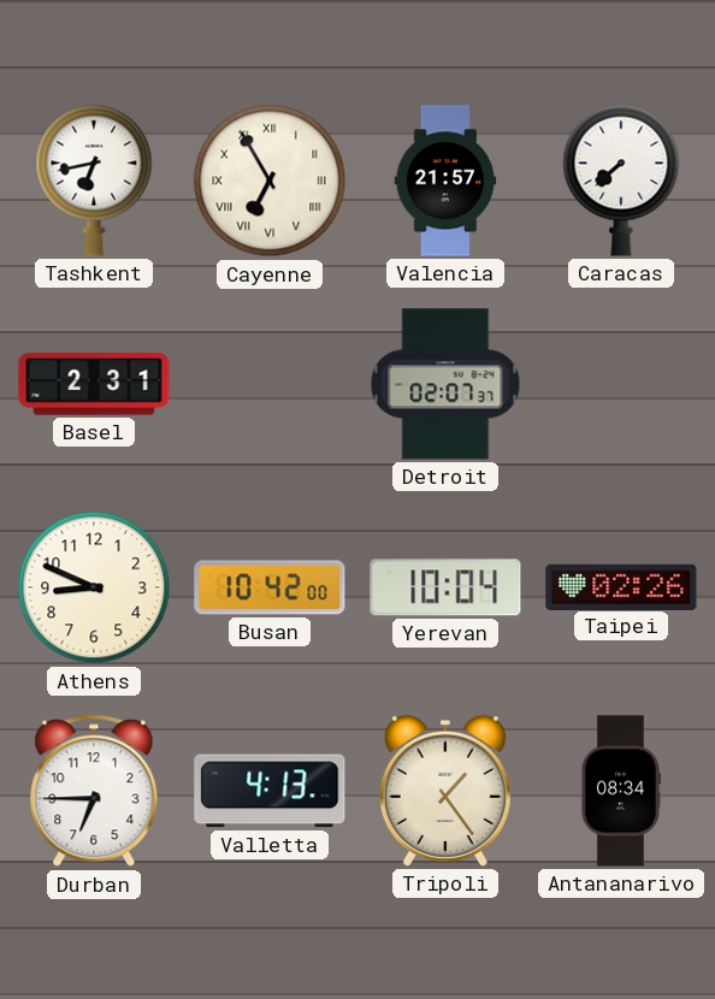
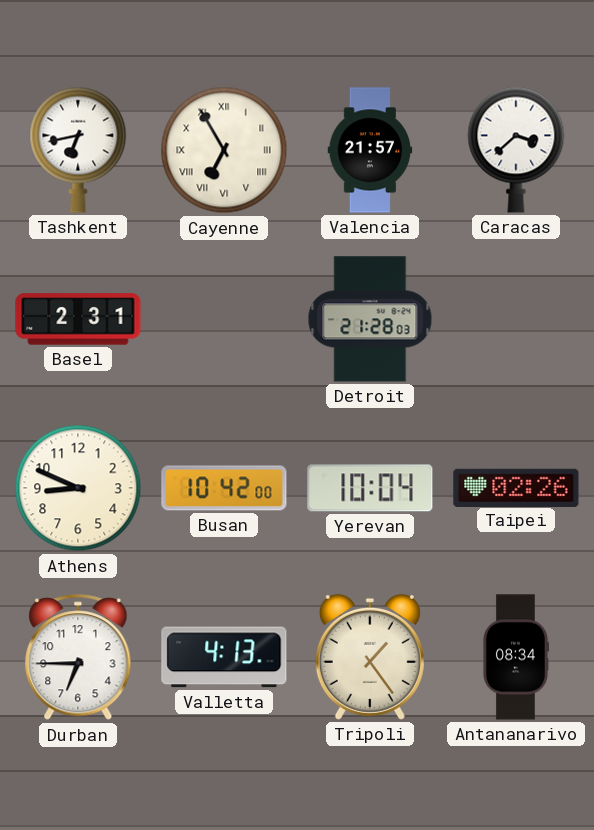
Caracas: 7:38 -> 3:38
Detroit: 02:07 -> 21:28
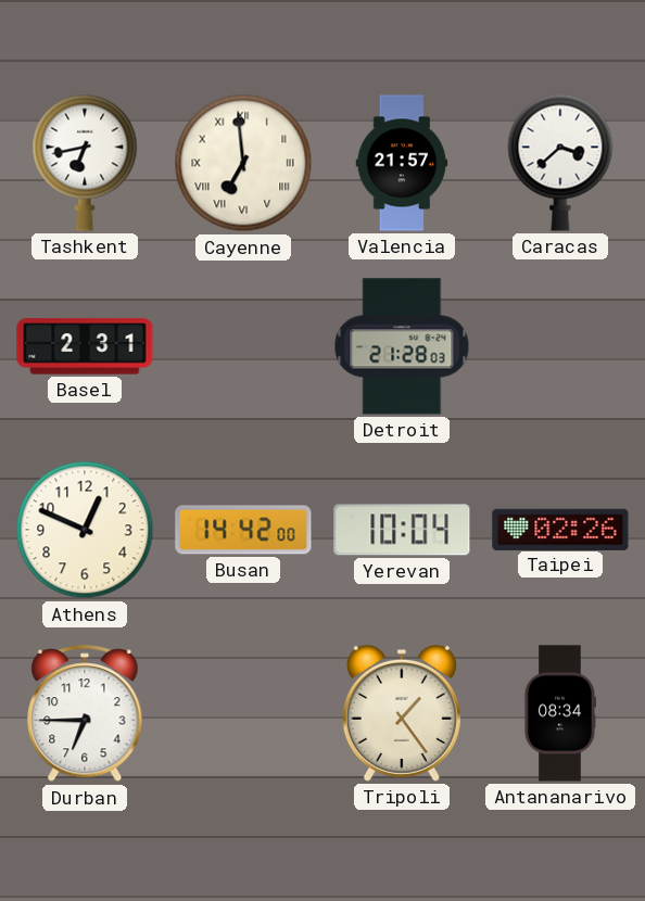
Cayenne: 6:55 -> 6:59
Athens: 8:49 -> 12:49
Busan: 10:42 -> 14:42
Valletta: 4:13 -> none
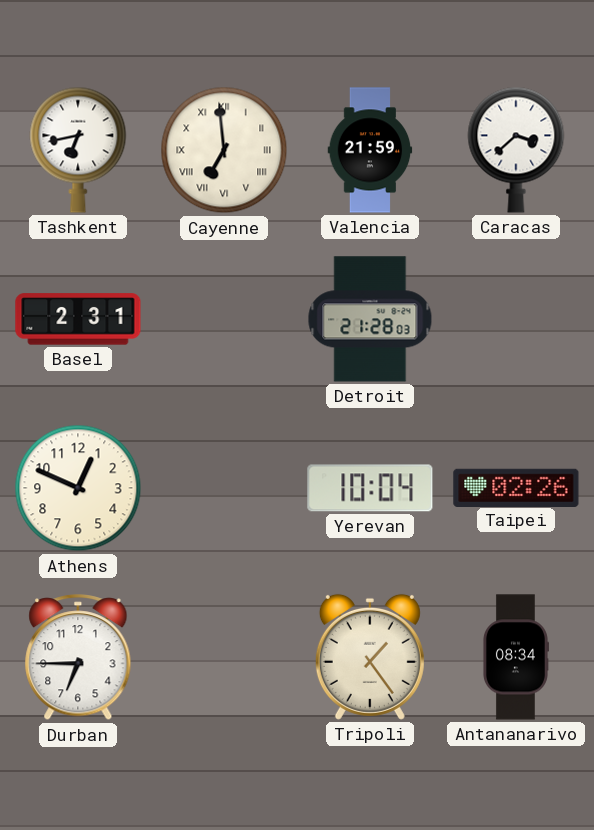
Valencia: 21:57 -> 21:59
Busan: 14:42 -> none
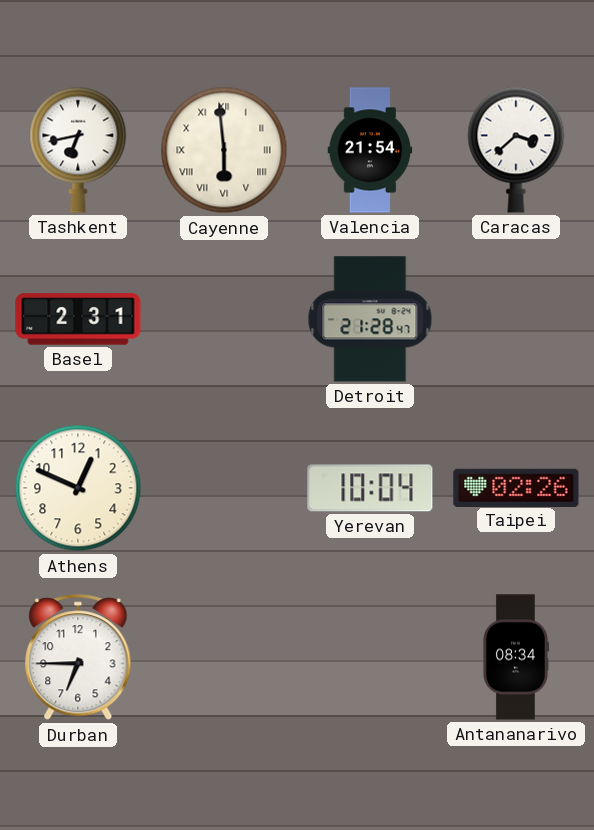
Cayenne: 6:59 -> 5:59
Valencia: 21:59 -> 21:54
Detroit: 21:28:03 -> 21:28:47
Tripoli: 1:24 -> none
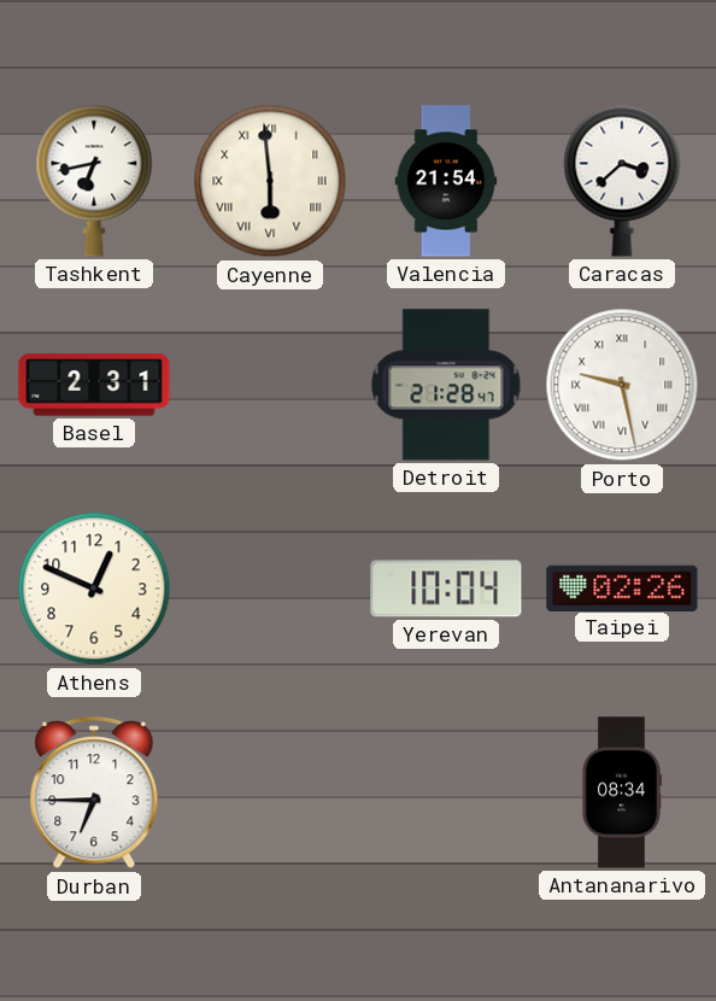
Porto: none -> 9:28
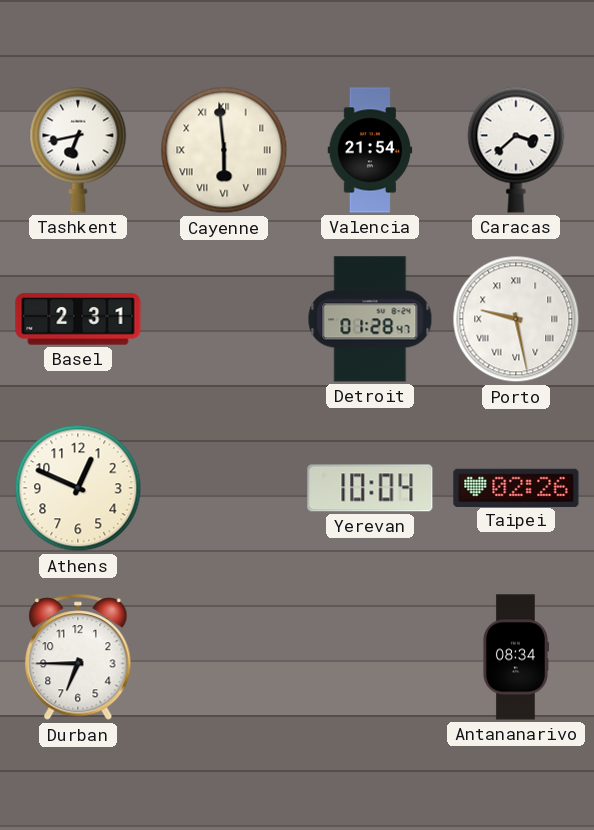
Detroit: 21:28 -> 01:28
